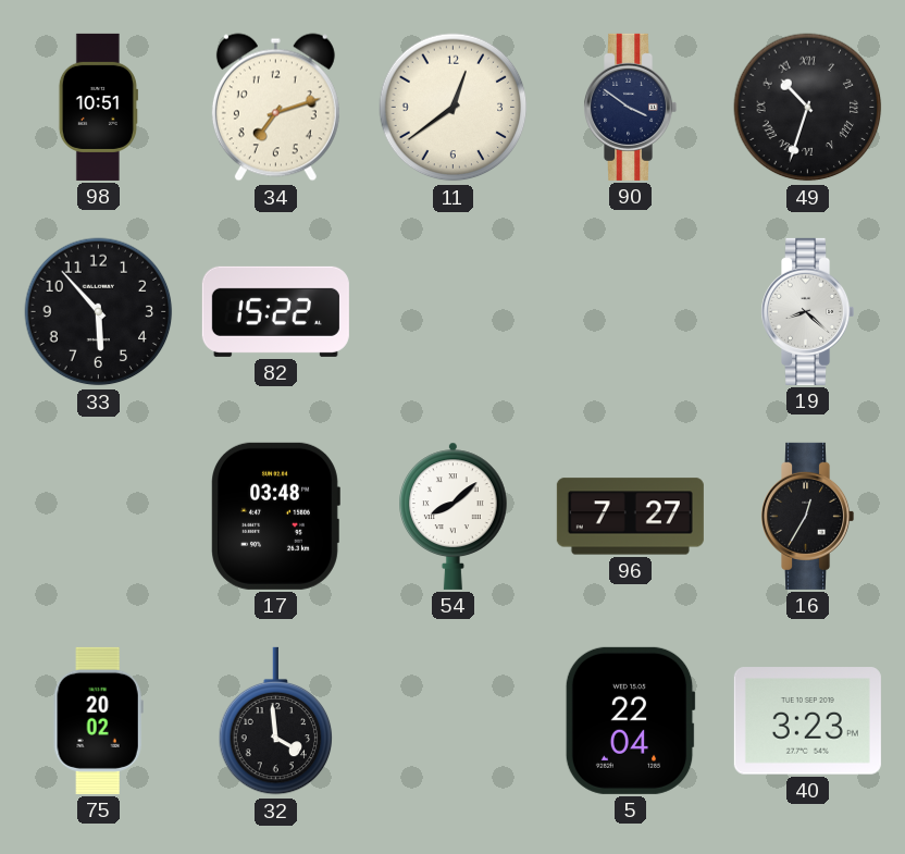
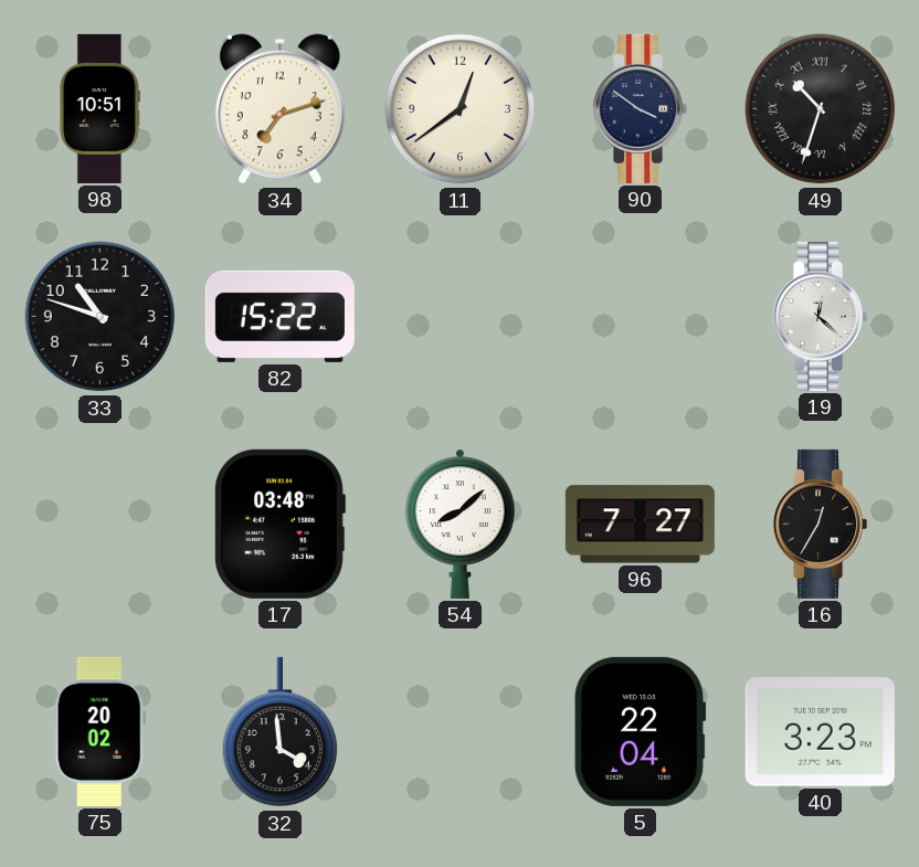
33: 5:53 -> 10:48
19: 8:22 -> 12:22
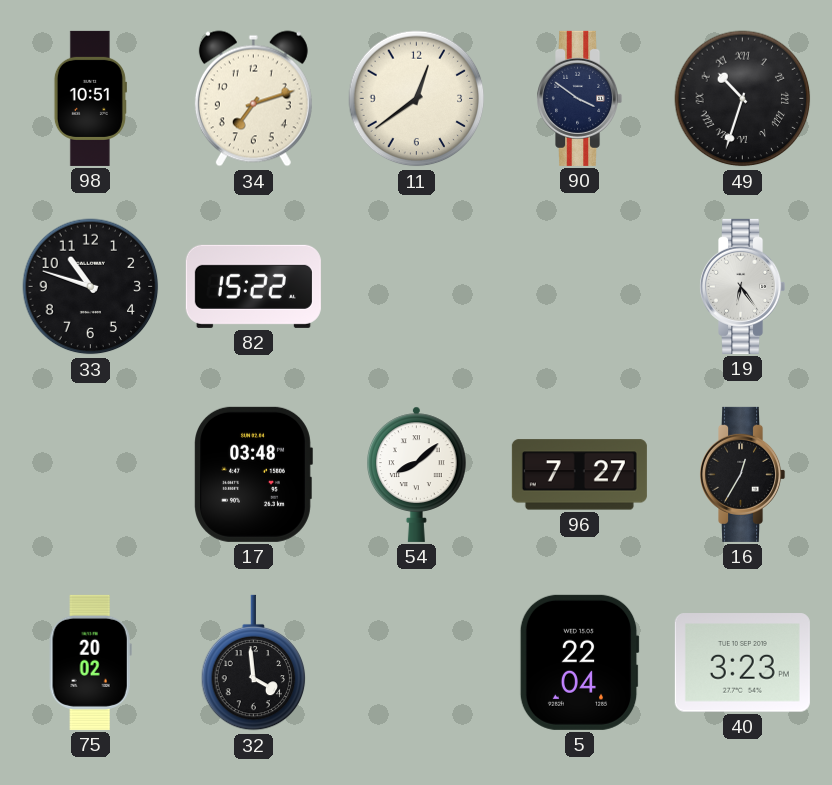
19: 12:22 -> 6:24
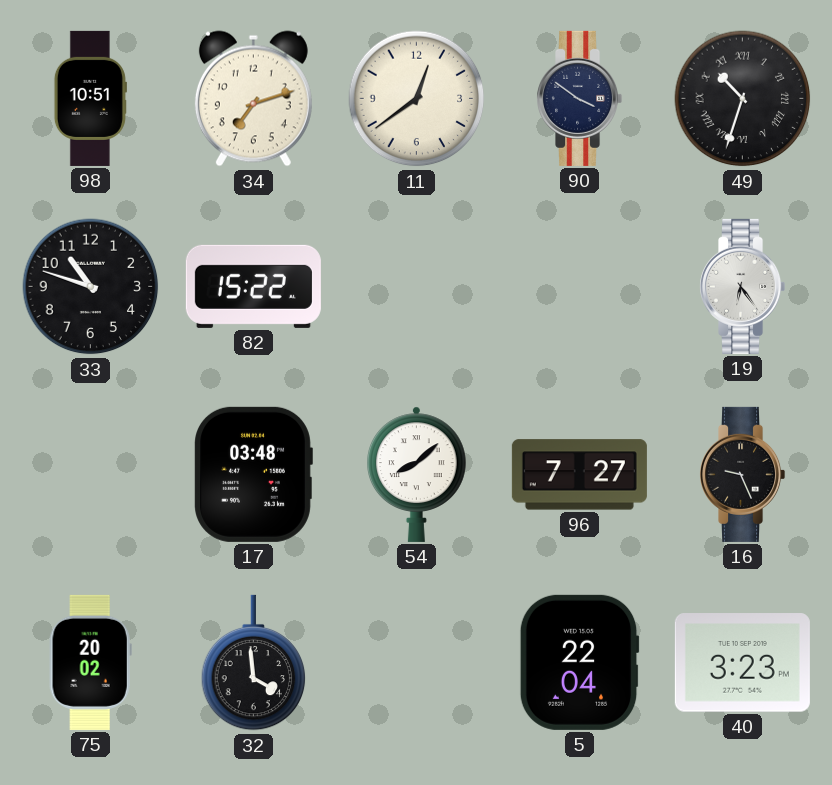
16: 12:35 -> 9:26
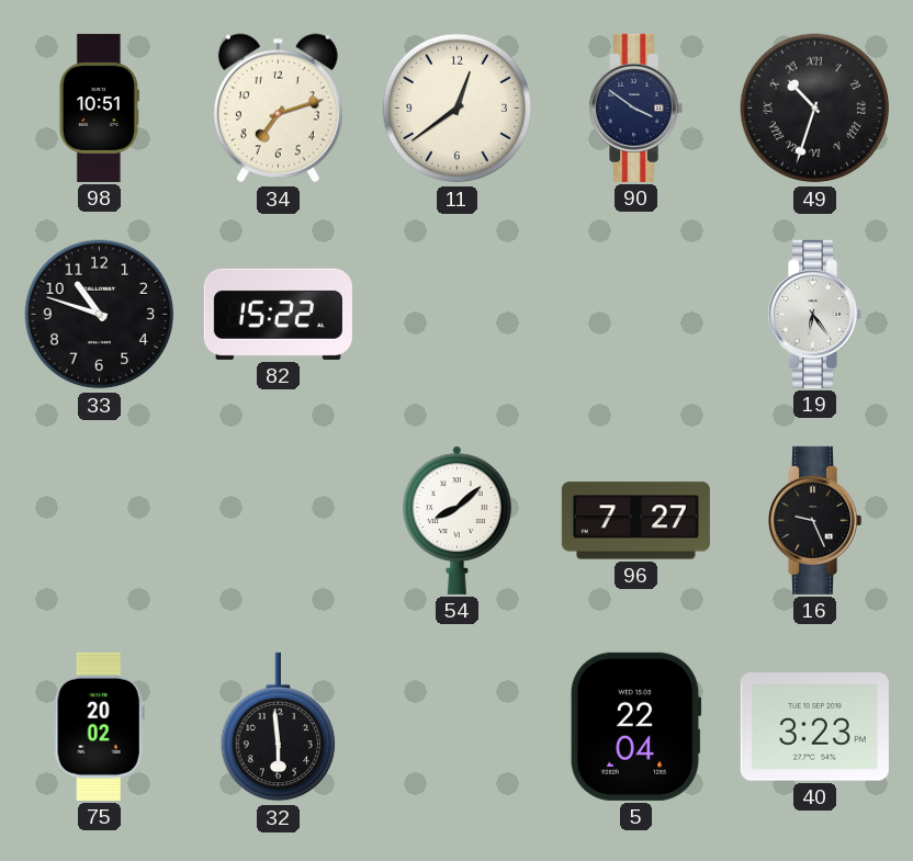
17: 03:48 -> none
32: 3:59 -> 5:59
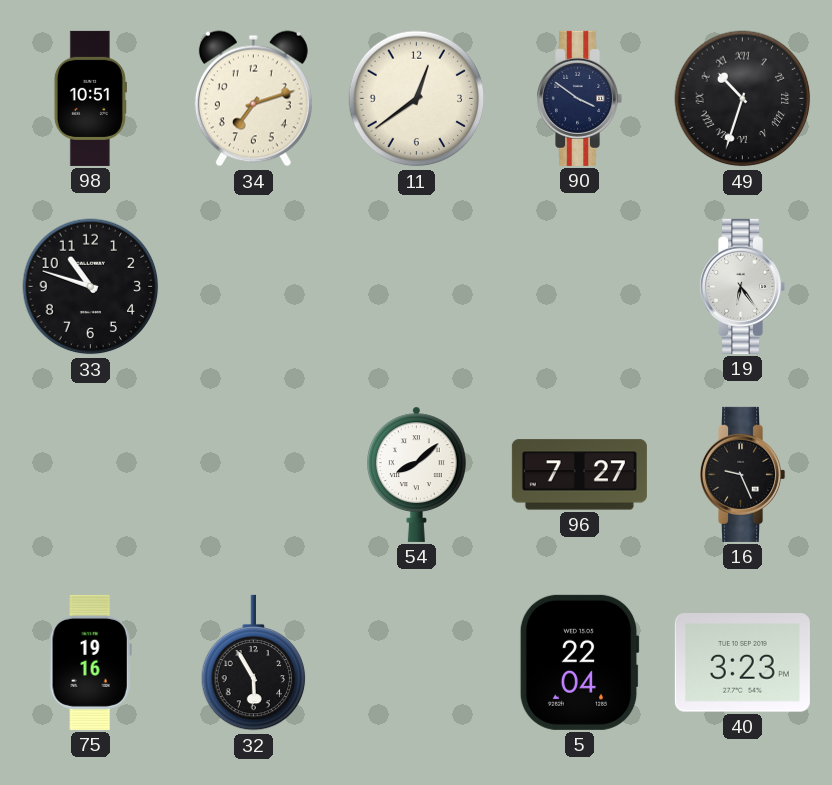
82: 15:22 -> none
75: 20:02 -> 19:16
32: 5:59 -> 5:55
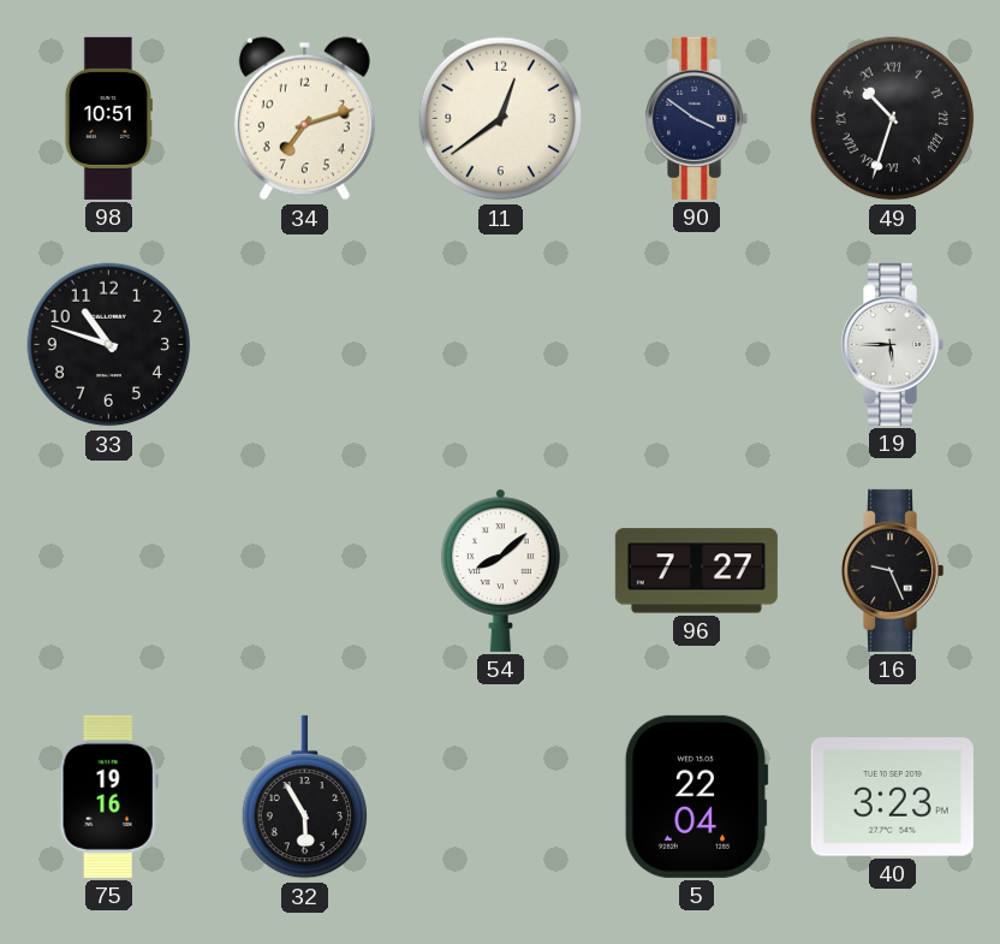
19: 6:24 -> 5:45
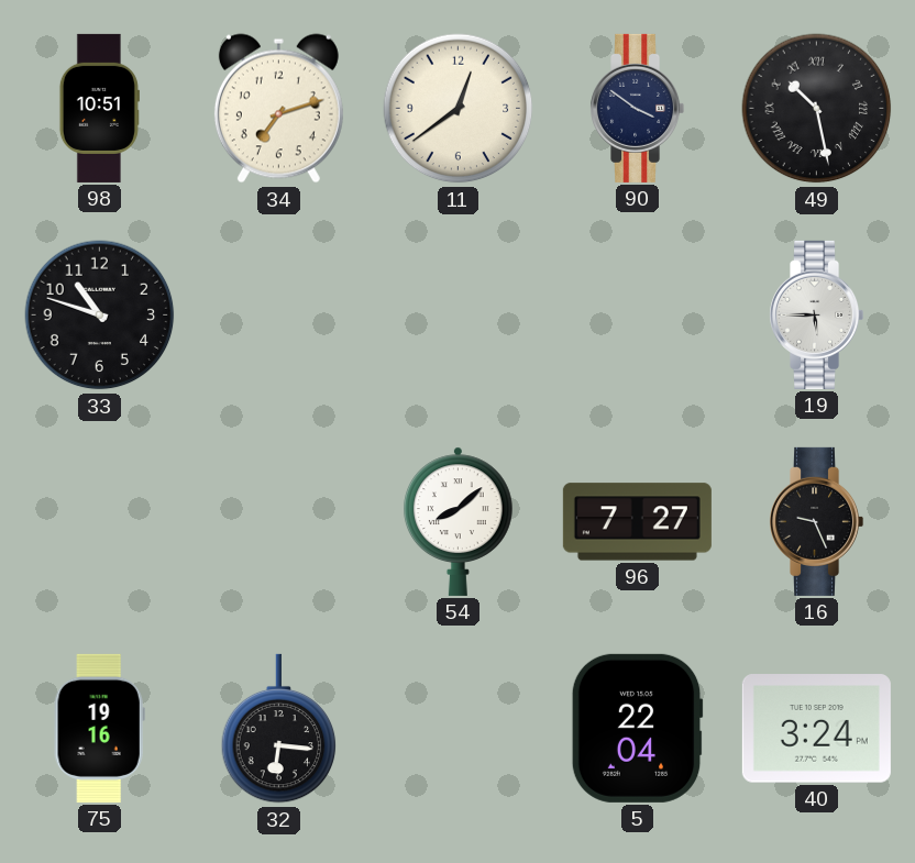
49: 10:33 -> 10:28
32: 5:55 -> 6:16
40: 3:23 -> 3:24
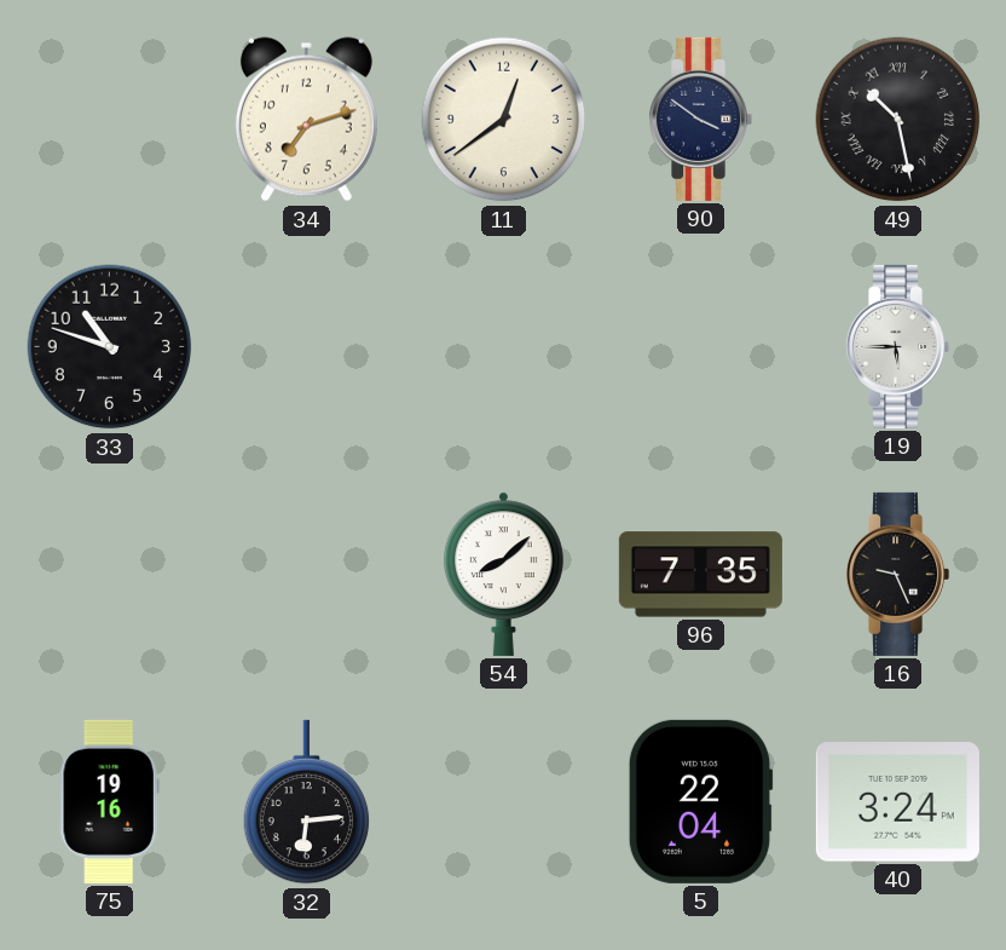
98: 10:51 -> none
96: 7:27 -> 7:35
32: 6:16 -> 6:14
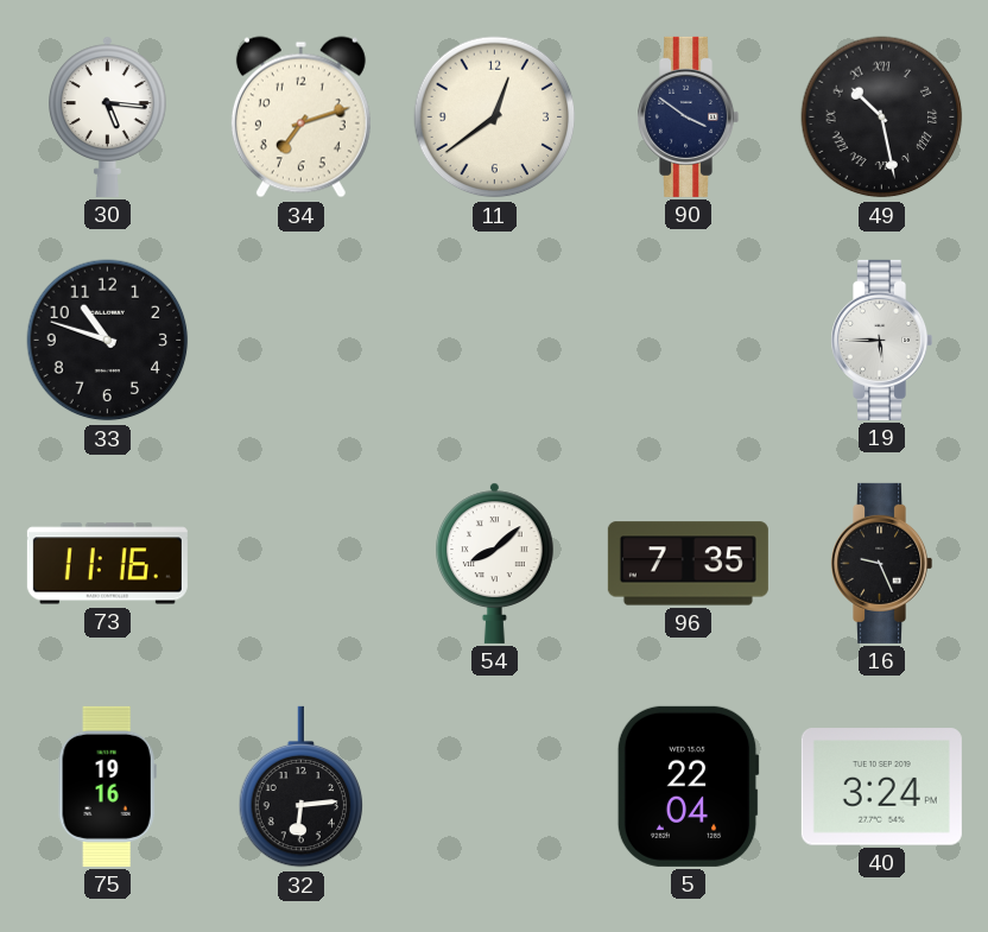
30: none -> 5:16
73: none -> 11:16
